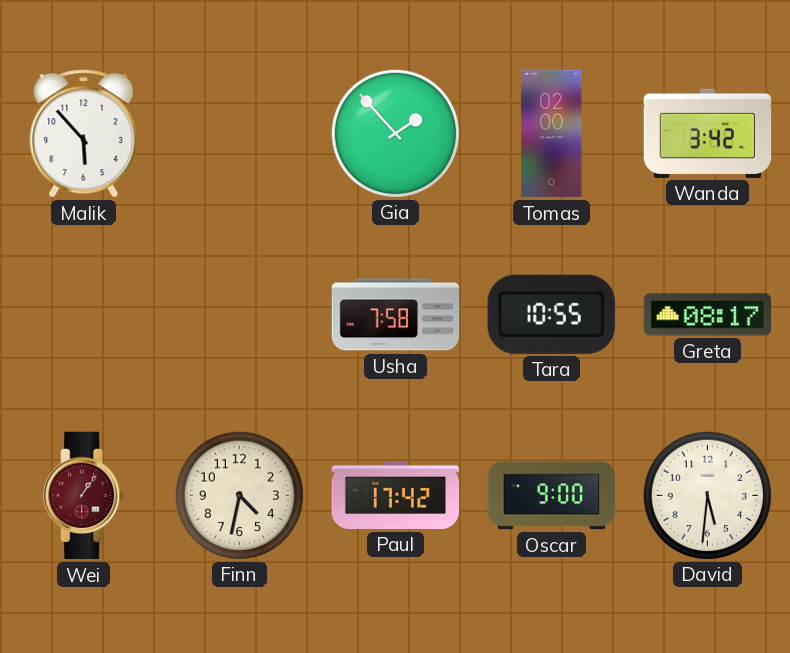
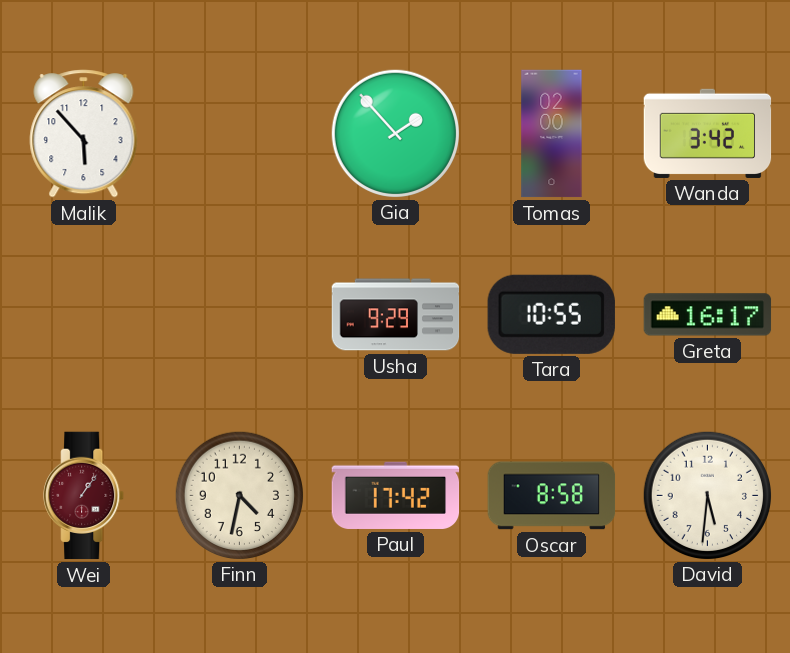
Usha: 7:58 -> 9:29
Greta: 08:17 -> 16:17
Oscar: 9:00 -> 8:58
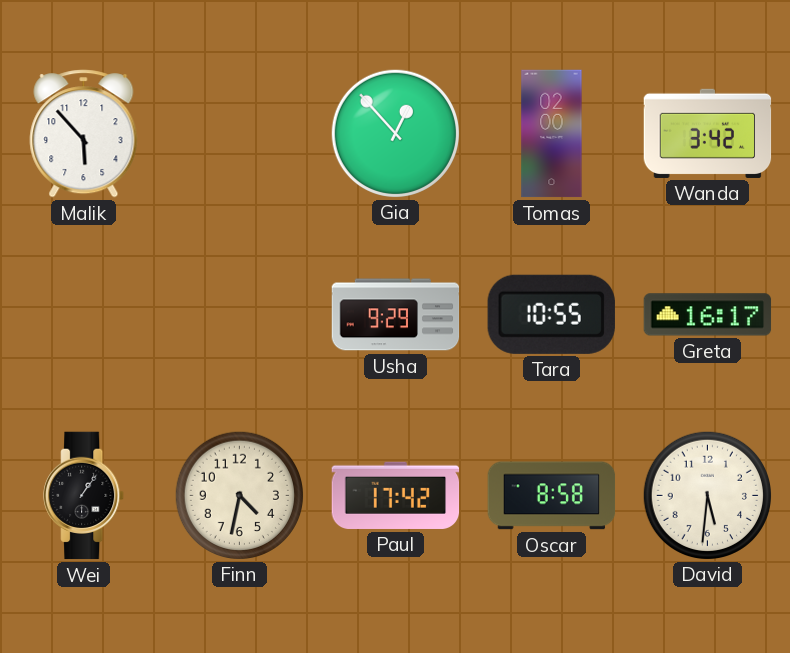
Gia: 1:53 -> 12:53
Wei dial: burgundy -> black
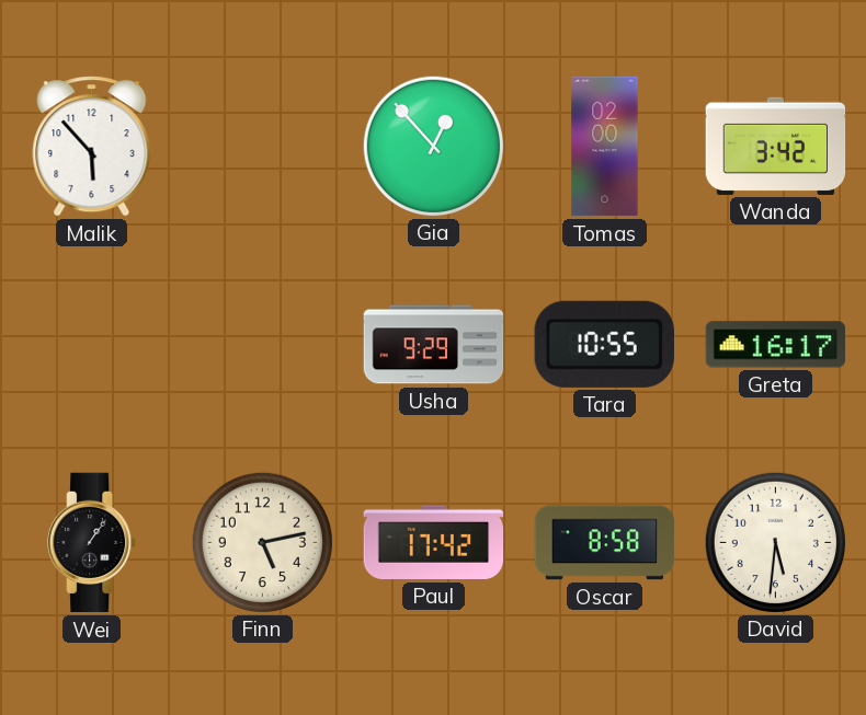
Finn: 4:32 -> 5:13
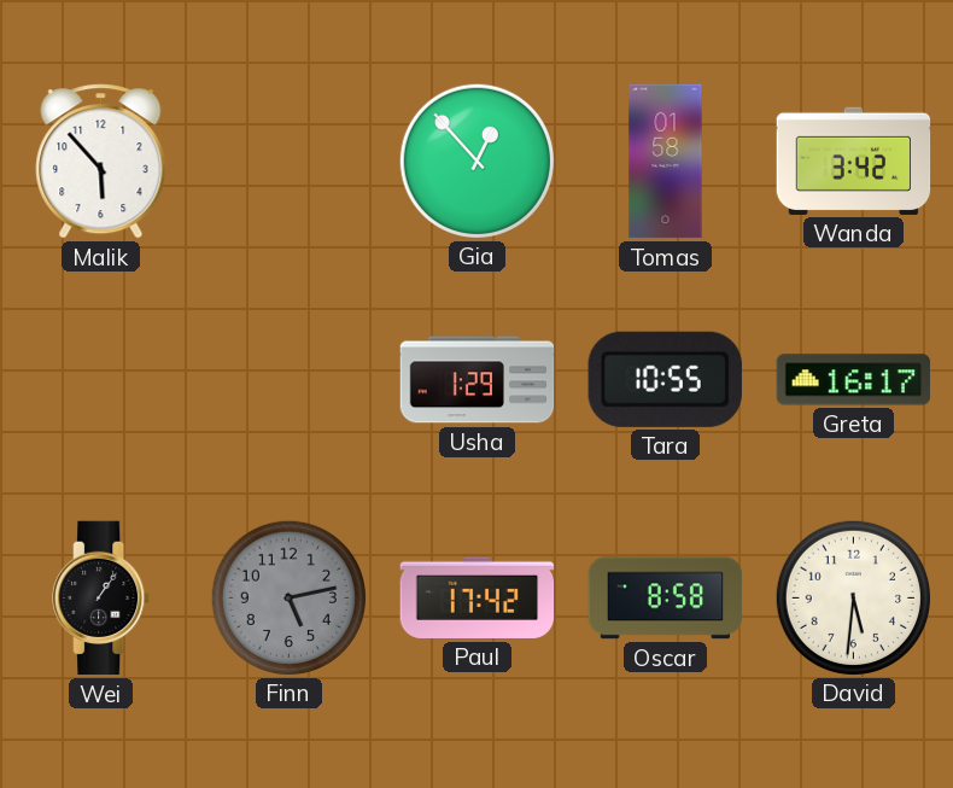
Tomas: 02:00 -> 01:58
Usha: 9:29 -> 1:29
Finn dial: cream -> grey
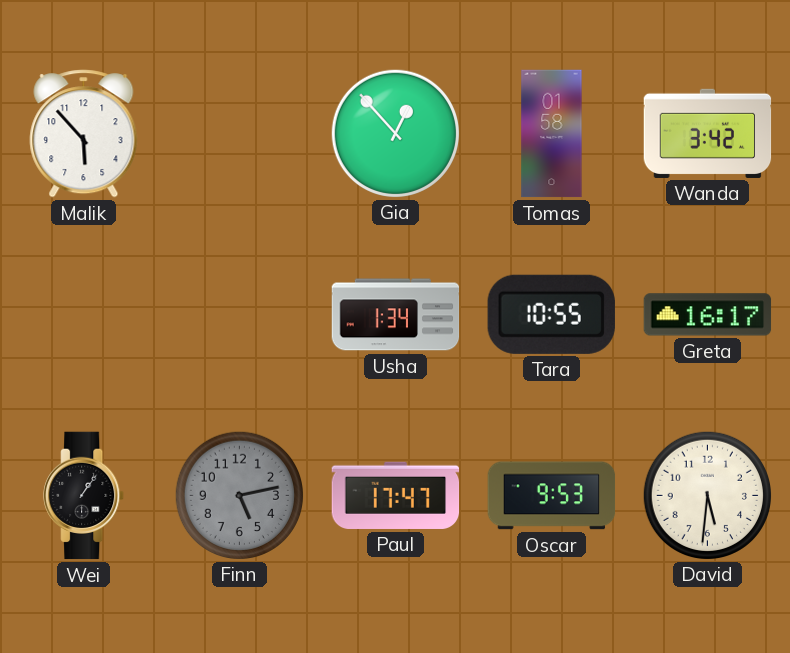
Usha: 1:29 -> 1:34
Paul: 17:42 -> 17:47
Oscar: 8:58 -> 9:53
